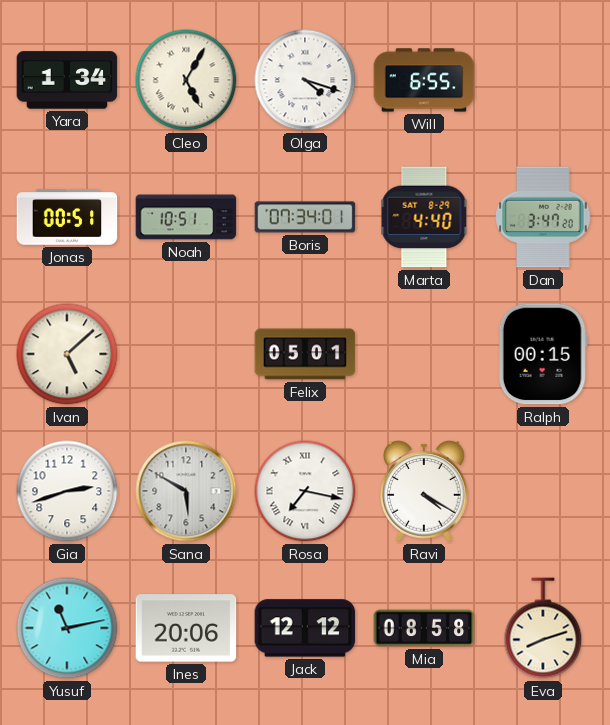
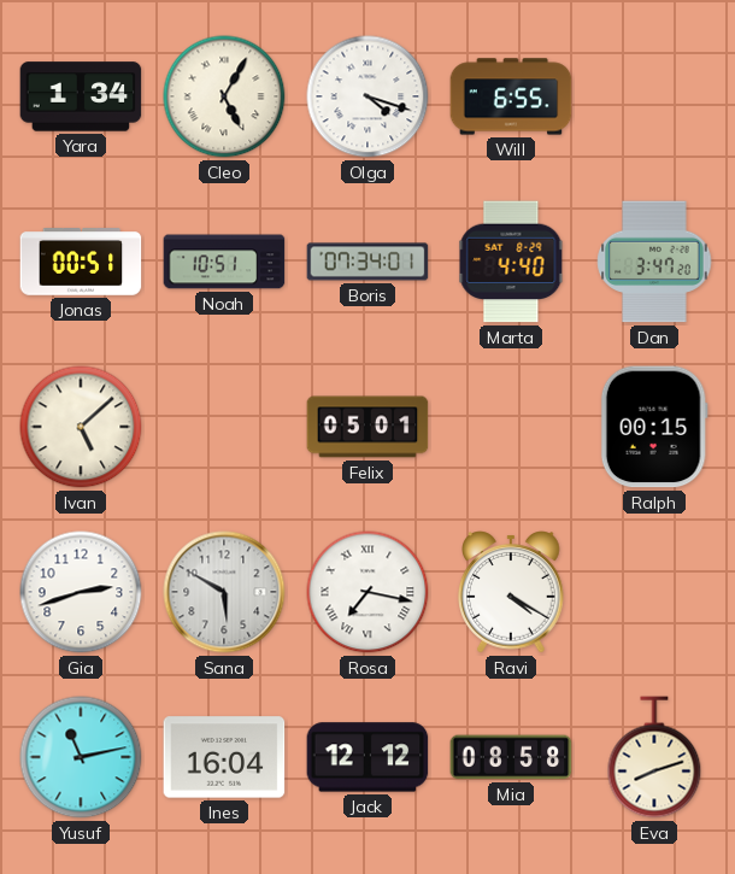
Ines: 20:06 -> 16:04
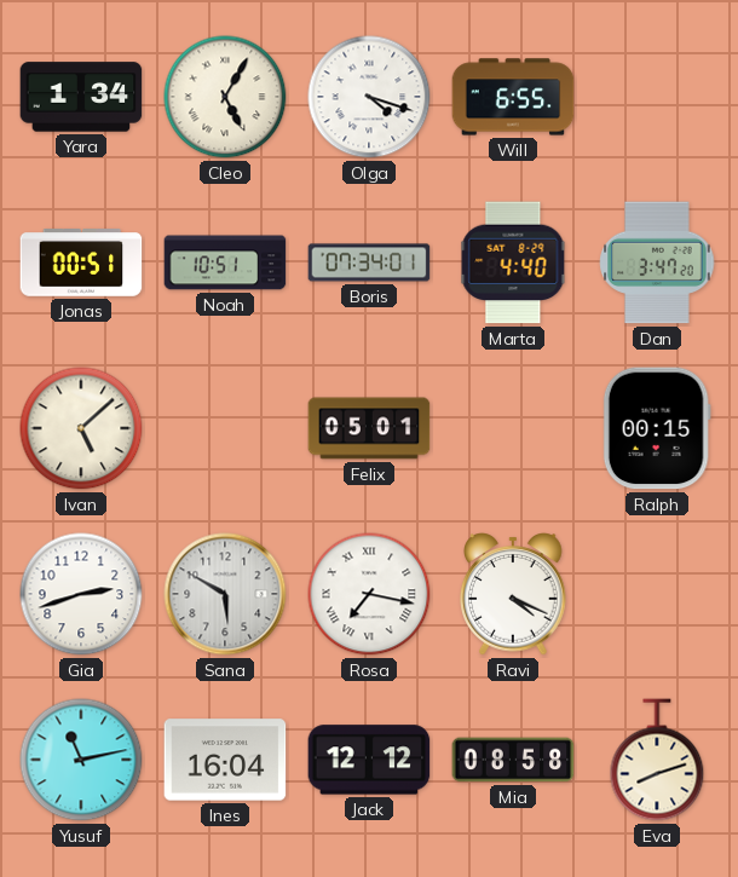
Ravi: 4:20 -> 4:19
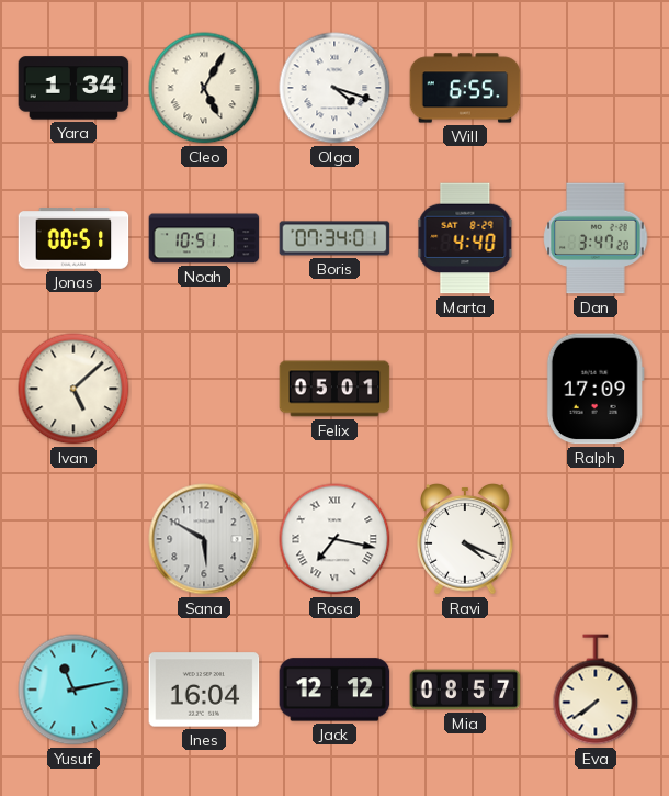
Ralph: 00:15 -> 17:09
Gia: 2:42 -> none
Mia: 08:58 -> 08:57
Eva: 8:12 -> 7:39
